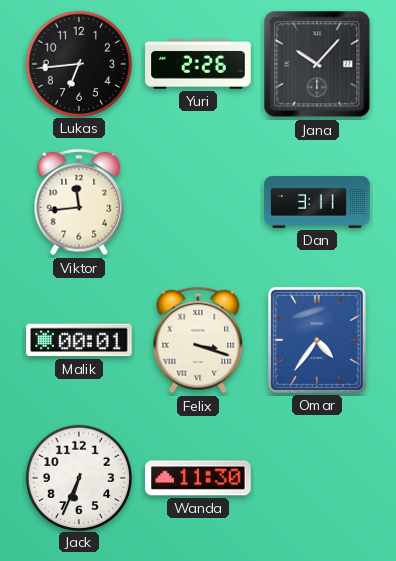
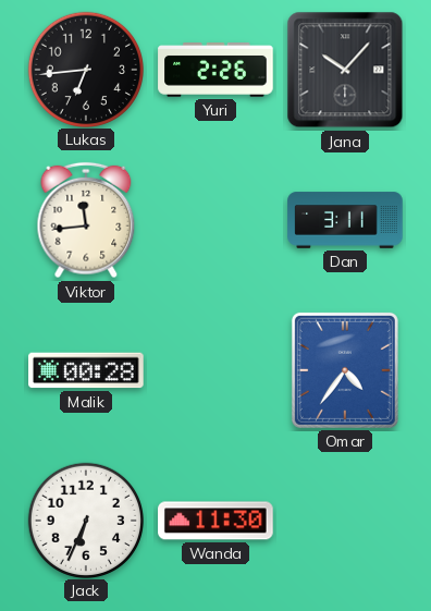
Malik: 00:01 -> 00:28
Felix: 3:18 -> none
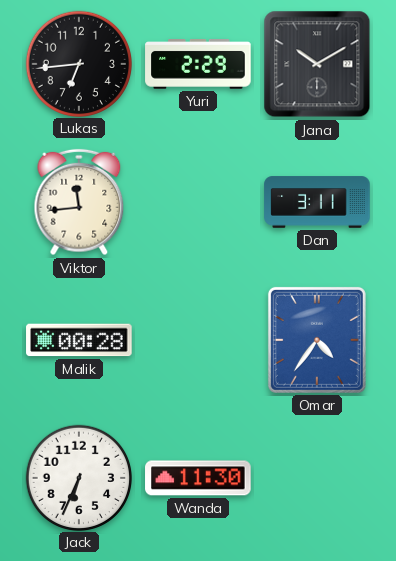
Yuri: 2:26 -> 2:29
Jana: 10:07 -> 10:10
